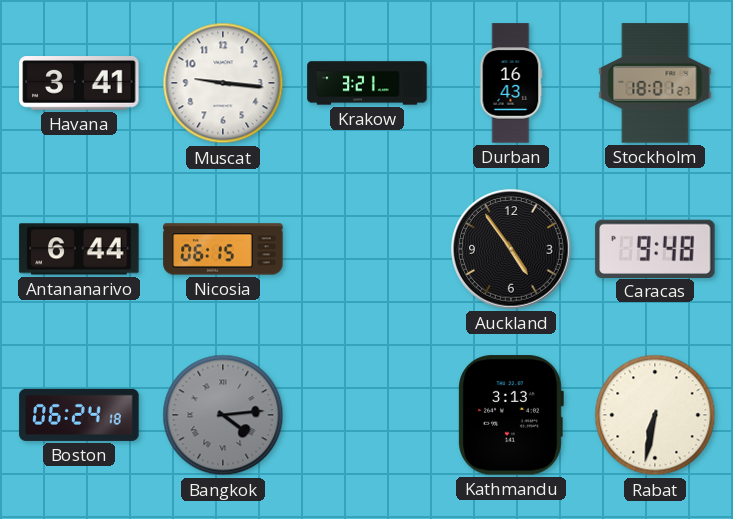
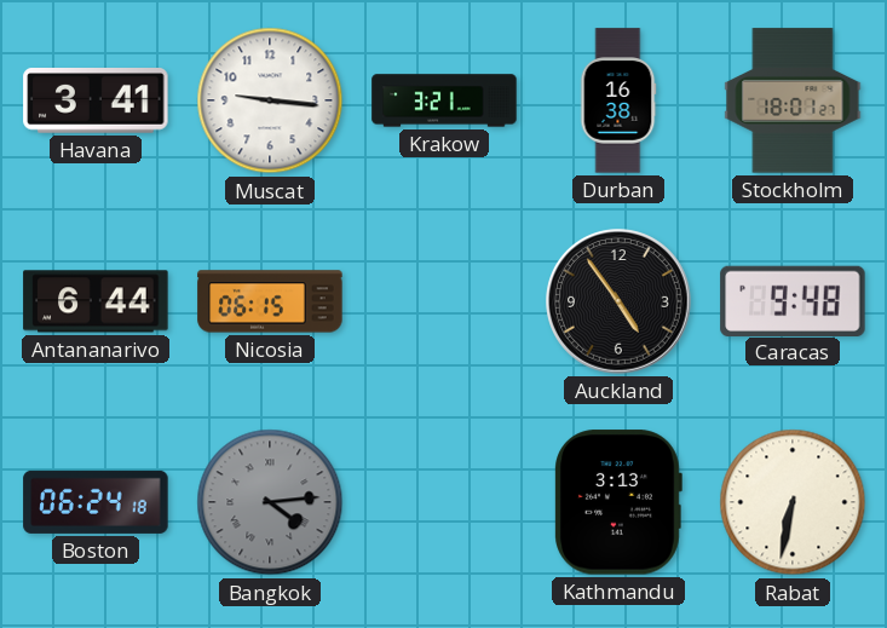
Durban: 16:43 -> 16:38
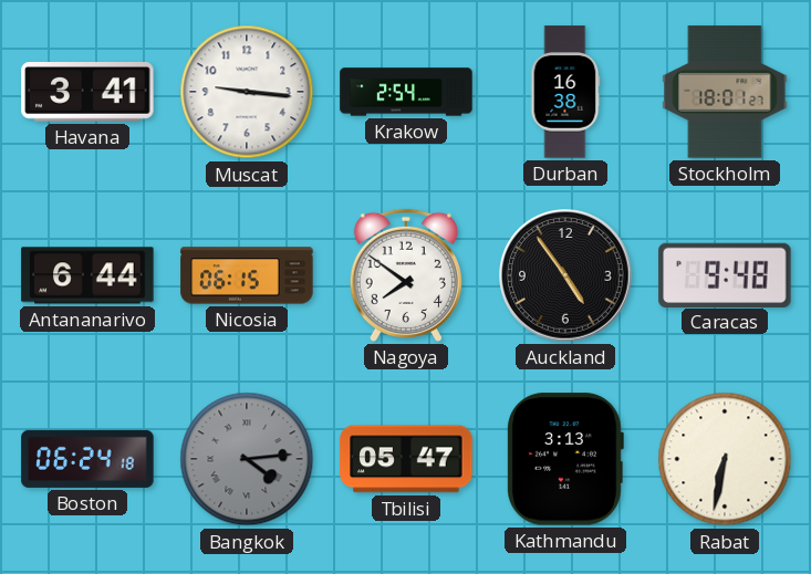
Krakow: 3:21 -> 2:54
Nagoya: none -> 7:51
Tbilisi: none -> 05:47
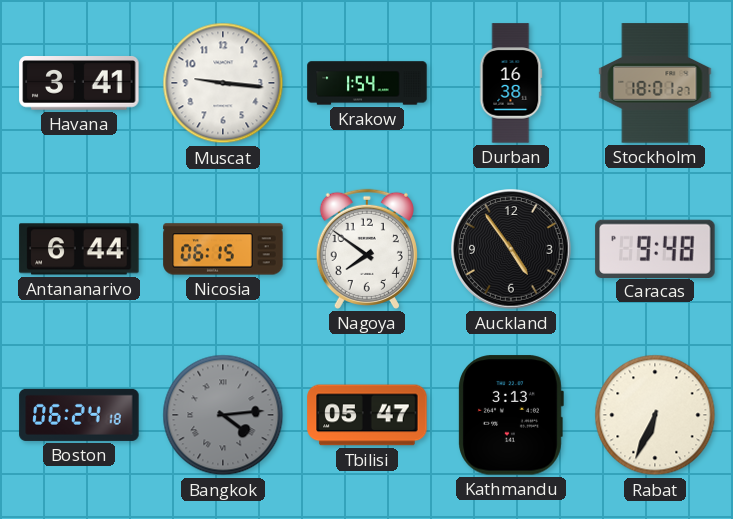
Krakow: 2:54 -> 1:54
Rabat: 6:32 -> 6:34
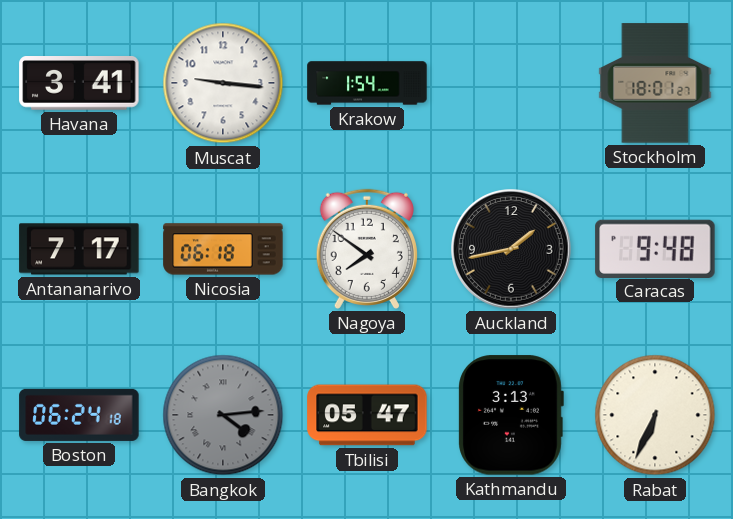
Durban: 16:38 -> none
Antananarivo: 6:44 -> 7:17
Nicosia: 06:15 -> 06:18
Auckland: 4:54 -> 1:43
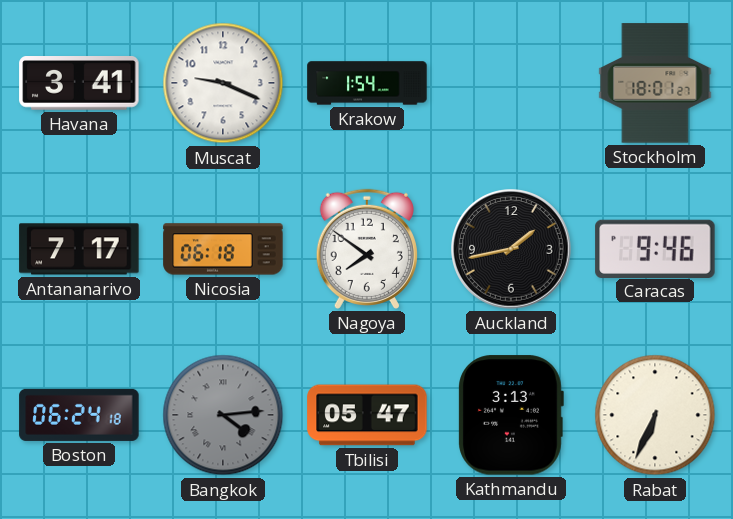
Muscat: 9:16 -> 9:19
Caracas: 9:48 -> 9:46
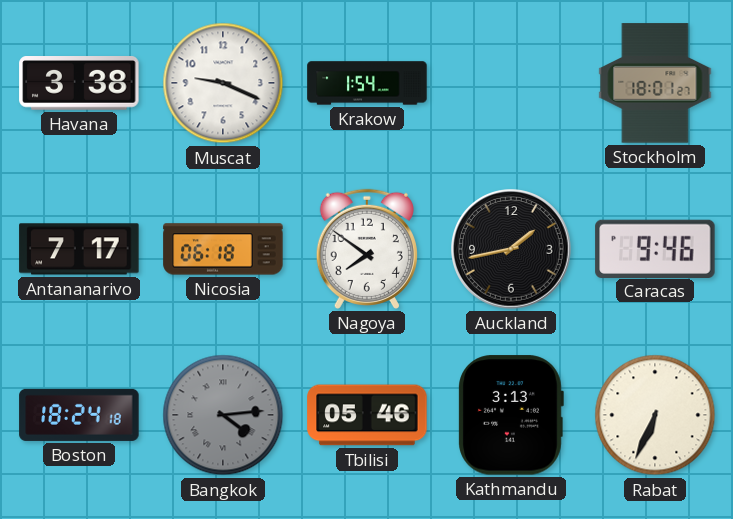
Havana: 3:41 -> 3:38
Boston: 06:24 -> 18:24
Tbilisi: 05:47 -> 05:46
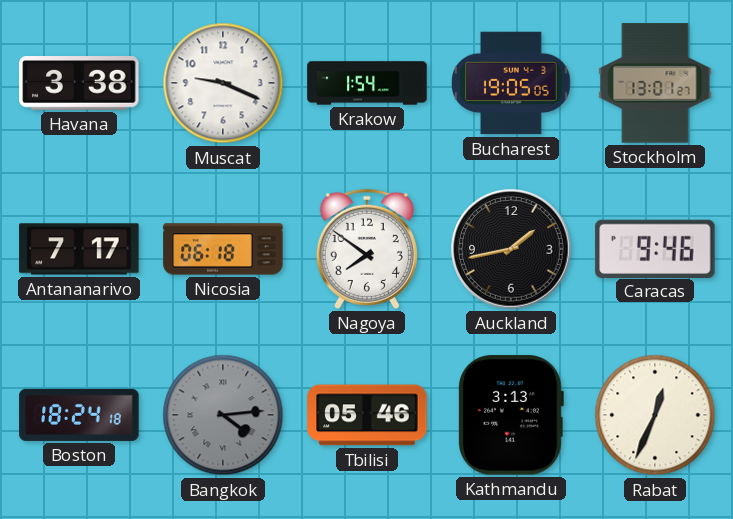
Bucharest: none -> 19:05
Stockholm: 18:01 -> 13:01
Rabat: 6:34 -> 12:34
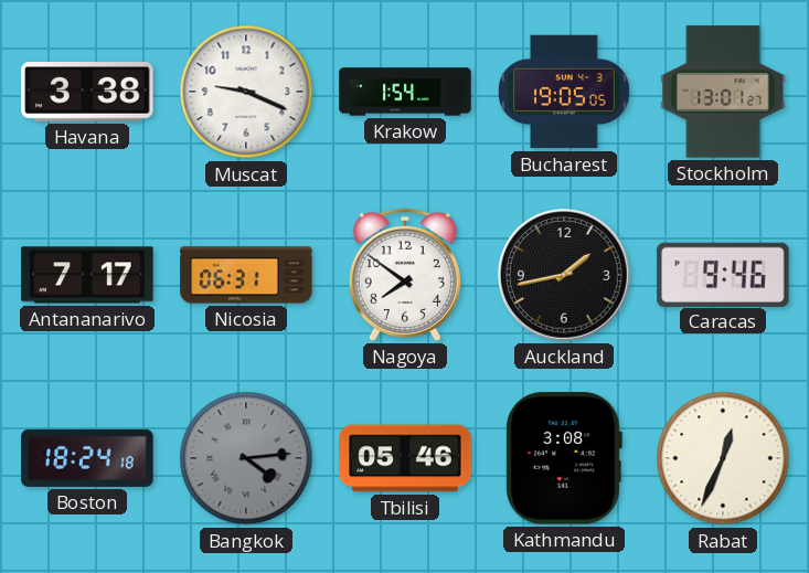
Nicosia: 06:18 -> 06:31
Kathmandu: 3:13 -> 3:08
